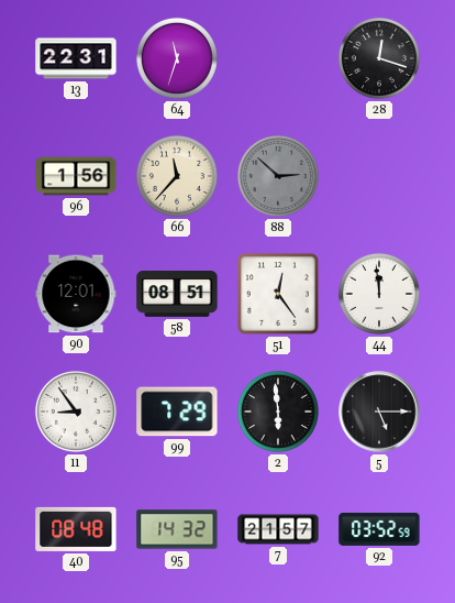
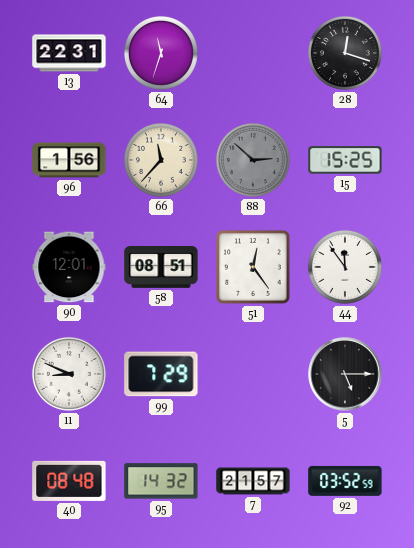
15: none -> 15:25
44: 11:59 -> 11:54
11: 8:54 -> 8:49
2: 5:59 -> none
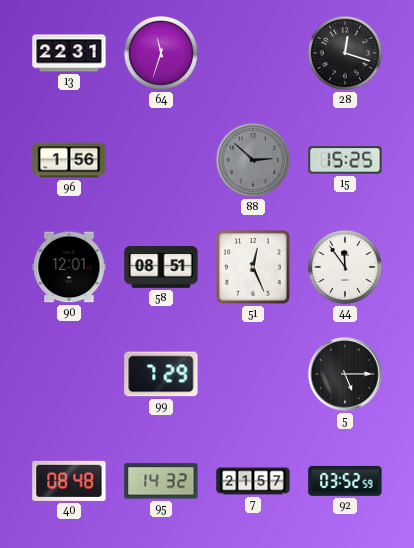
66: 11:37 -> none
51: 12:24 -> 12:26
11: 8:49 -> none
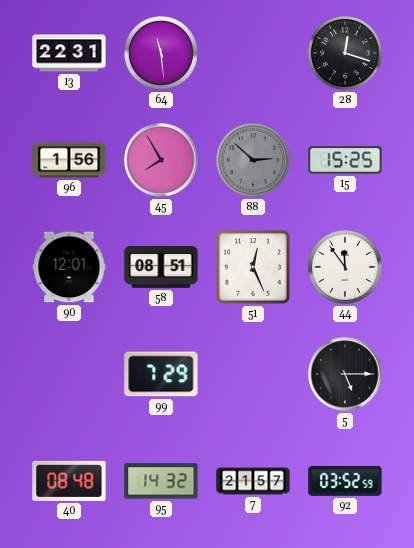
64: 11:33 -> 11:29
45: none -> 7:55
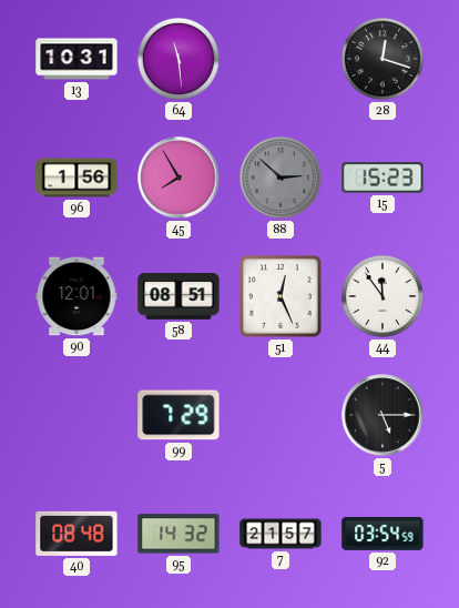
13: 22:31 -> 10:31
15: 15:25 -> 15:23
92: 03:52 -> 03:54
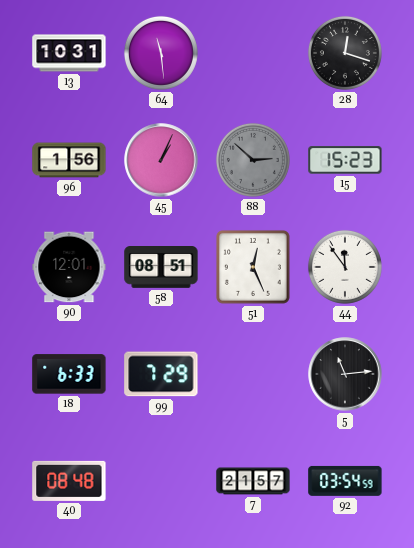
45: 7:55 -> 1:04
18: none -> 6:33
5: 5:15 -> 11:14
95: 14:32 -> none
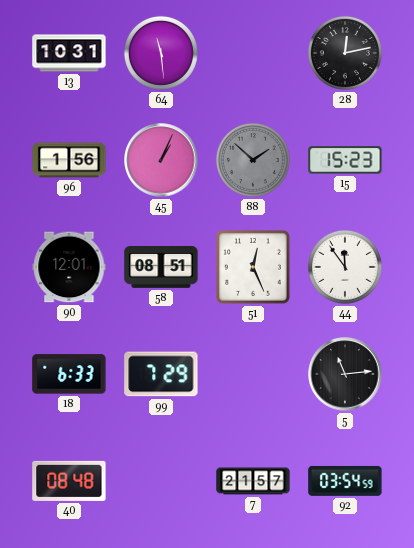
28: 12:18 -> 12:13
88: 2:52 -> 1:52
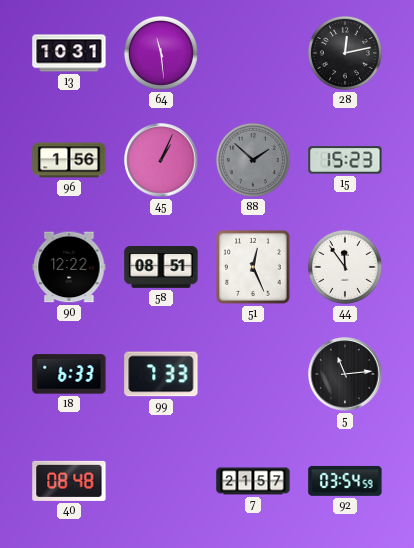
90: 12:01 -> 12:22
99: 7:29 -> 7:33
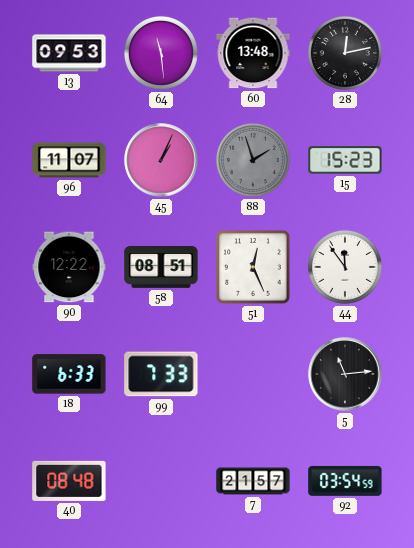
13: 10:31 -> 09:53
60: none -> 13:48
96: 1:56 -> 11:07
88: 1:52 -> 1:57
